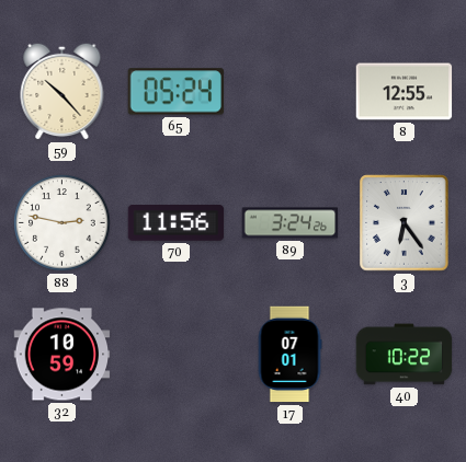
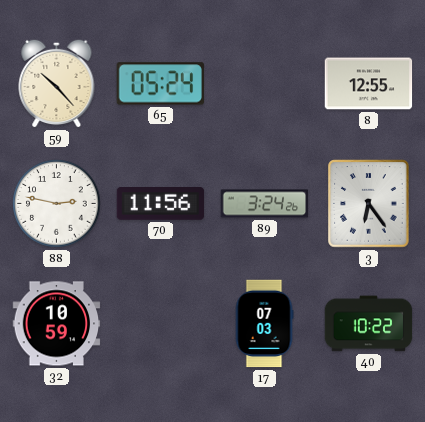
17: 07:01 -> 07:03
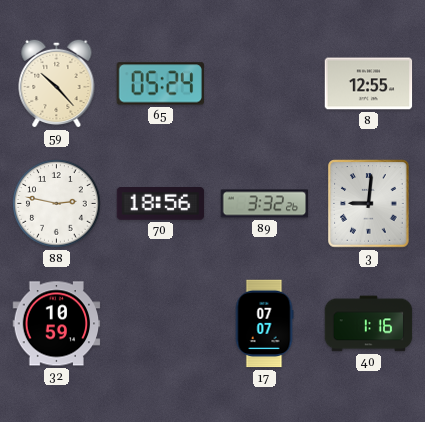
70: 11:56 -> 18:56
89: 3:24 -> 3:32
3: 6:24 -> 9:01
17: 07:03 -> 07:07
40: 10:22 -> 1:16
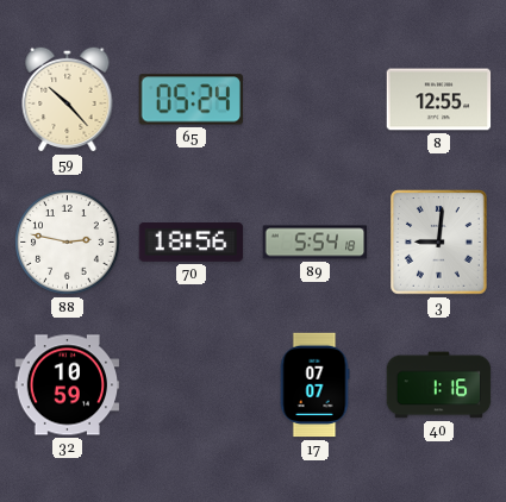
89: 3:32 -> 5:54
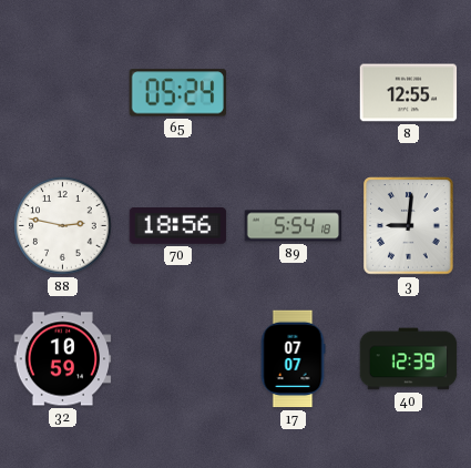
59: 10:23 -> none
40: 1:16 -> 12:39
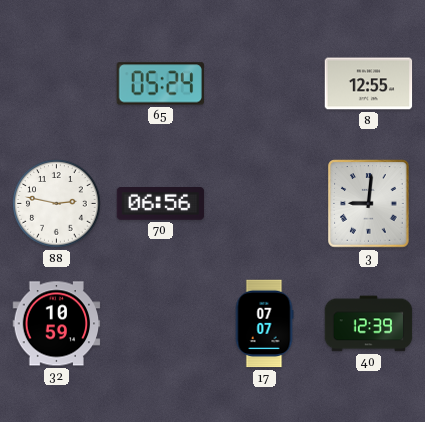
70: 18:56 -> 06:56
89: 5:54 -> none
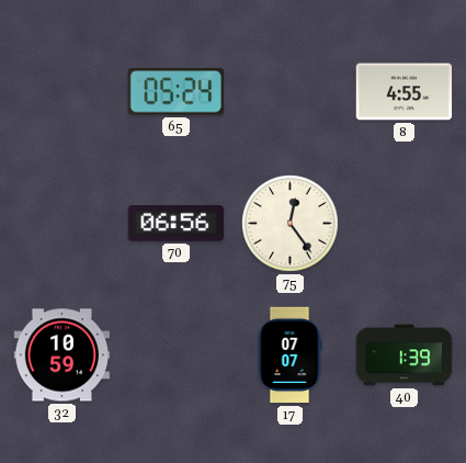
8: 12:55 -> 4:55
88: 2:47 -> none
75: none -> 12:24
3: 9:01 -> none
40: 12:39 -> 1:39
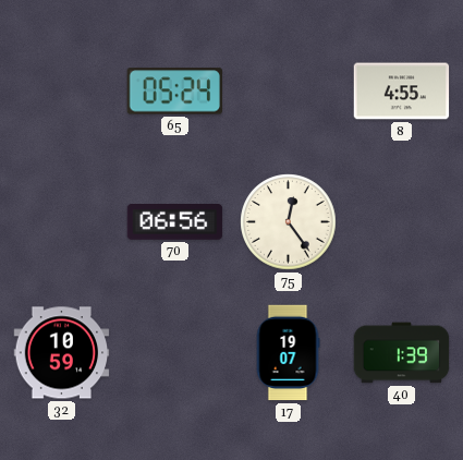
17: 07:07 -> 19:07
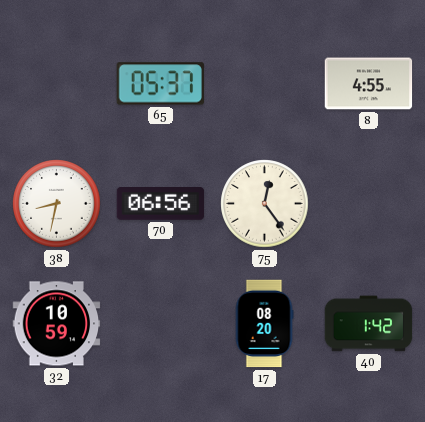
65: 05:24 -> 05:37
38: none -> 8:32
17: 19:07 -> 08:20
40: 1:39 -> 1:42
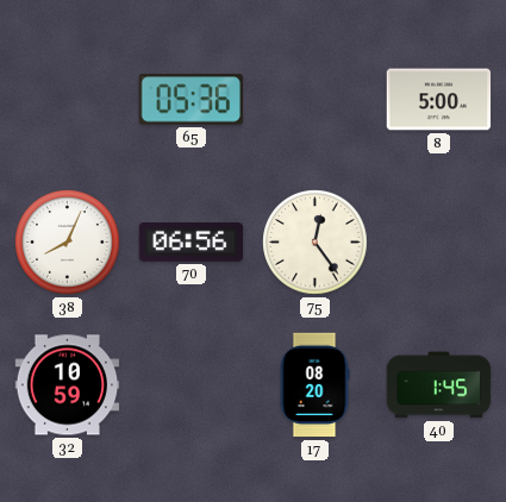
65: 05:37 -> 05:36
8: 4:55 -> 5:00
38: 8:32 -> 8:04
40: 1:42 -> 1:45
